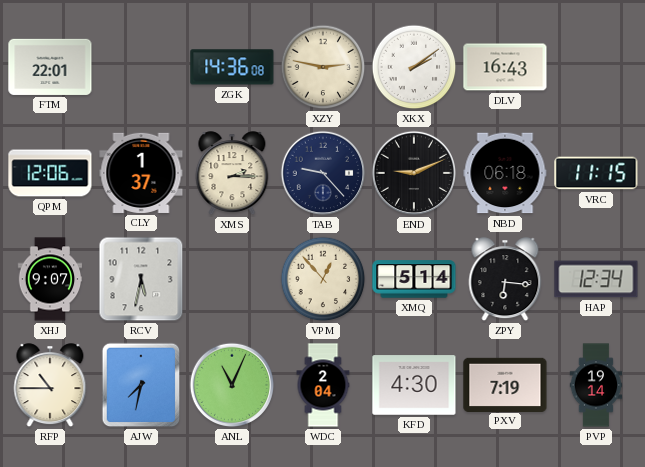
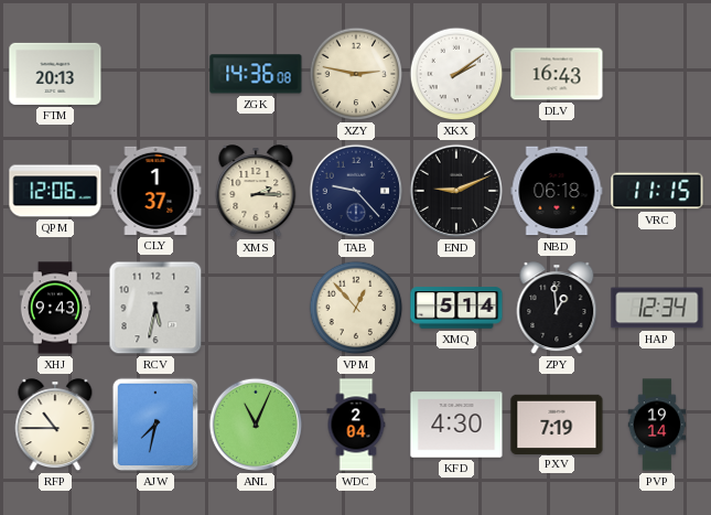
FTM: 22:01 -> 20:13
XHJ: 9:07 -> 9:43
ZPY: 6:16 -> 12:59
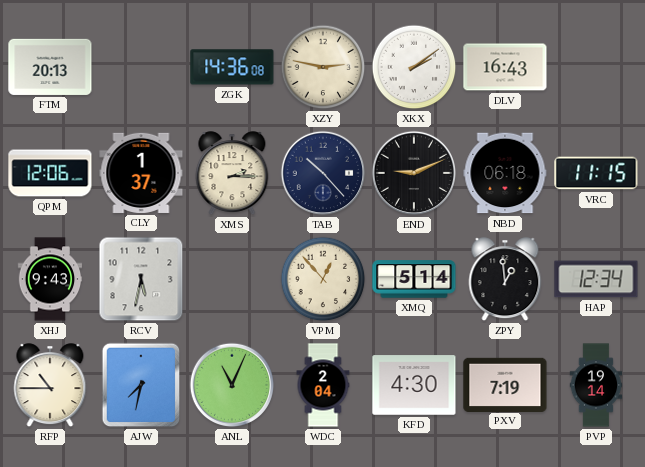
TAB: 9:23 -> 10:23
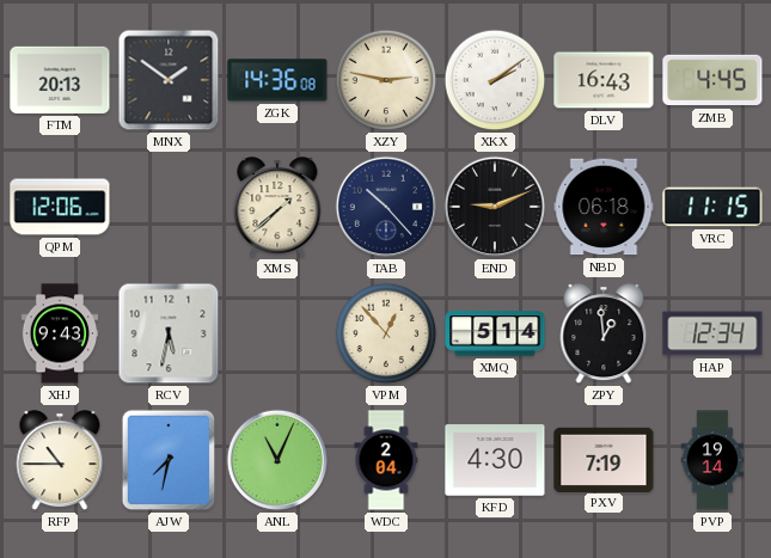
MNX: none -> 1:51
ZMB: none -> 4:45
CLY: 1:37 -> none
XMS: 2:15 -> 1:38
